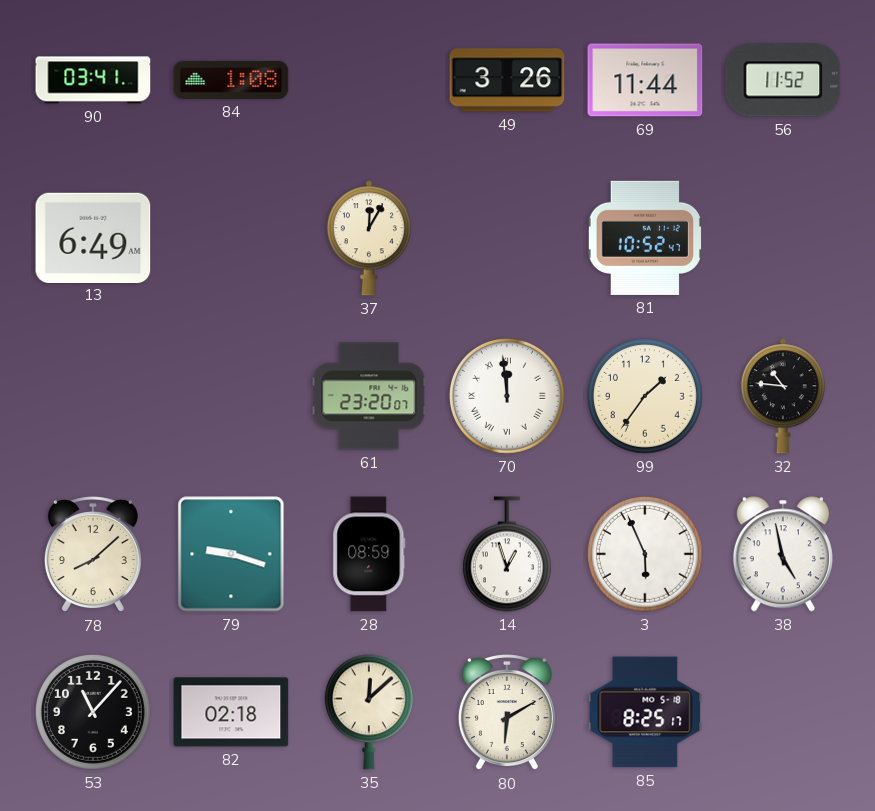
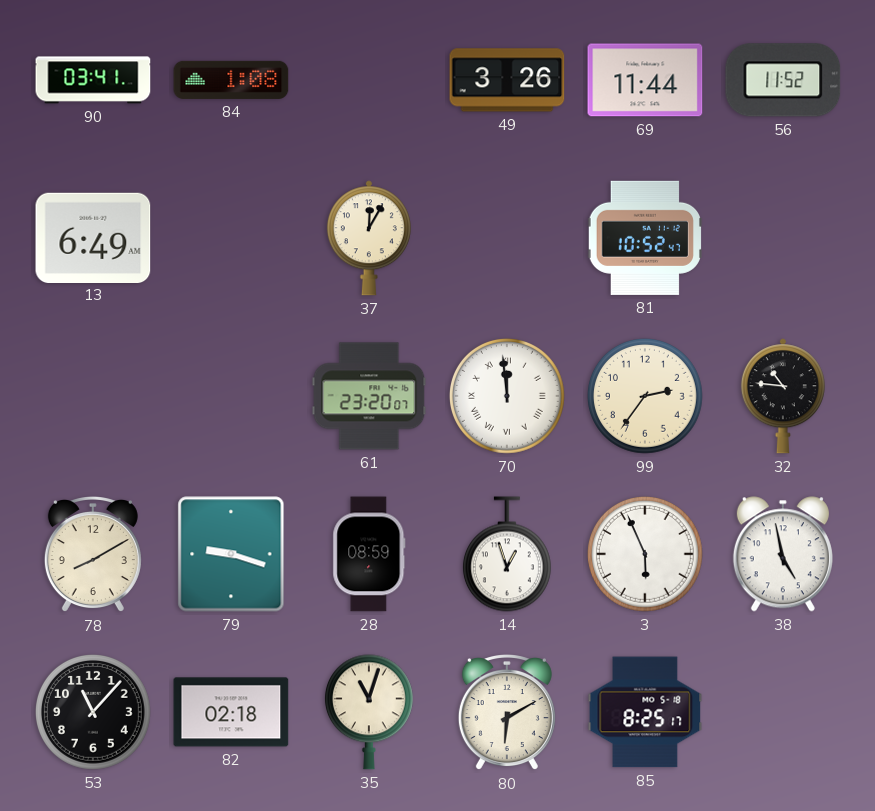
99: 1:36 -> 2:36
78: 8:08 -> 8:10
35: 12:08 -> 11:03
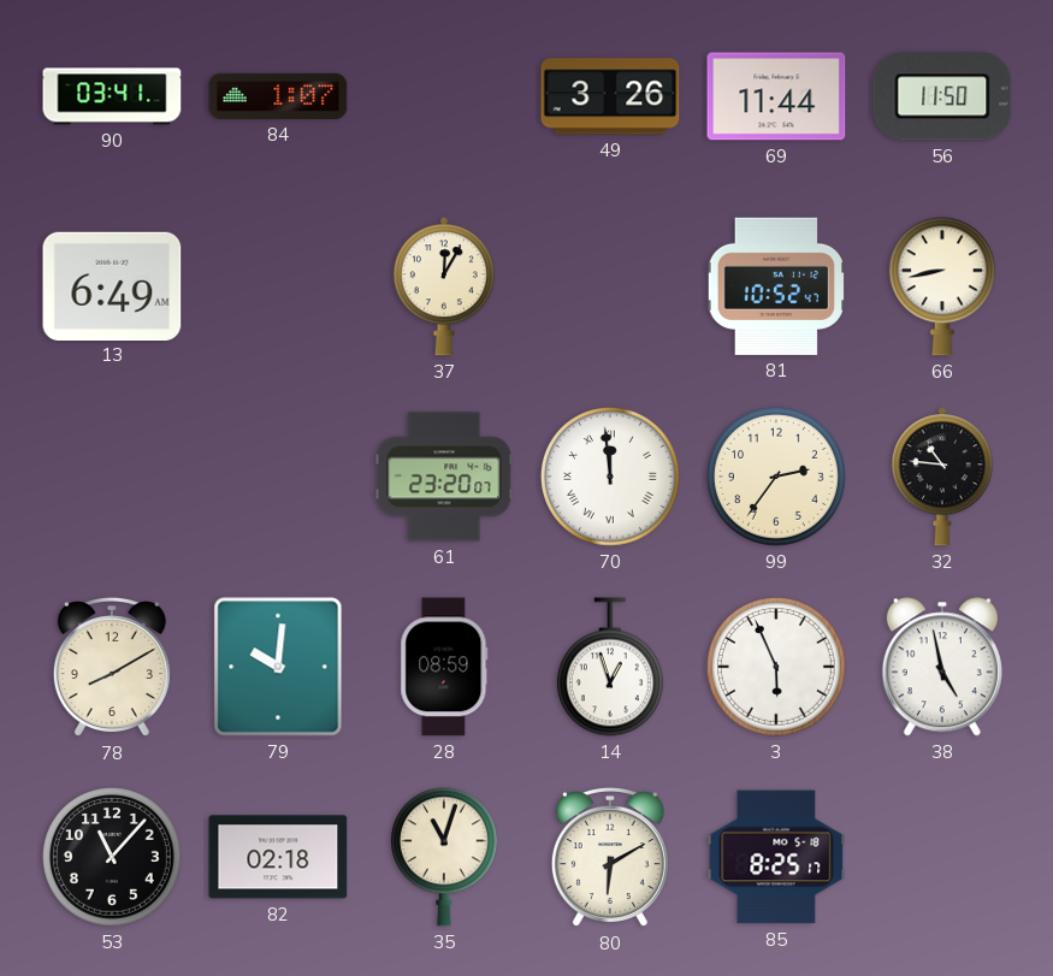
84: 1:08 -> 1:07
56: 11:52 -> 11:50
66: none -> 8:43
79: 9:18 -> 10:01
